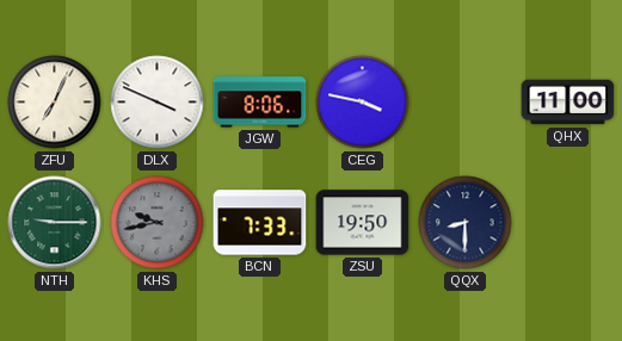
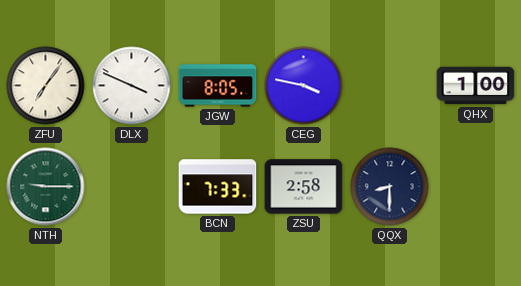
ZFU: 7:04 -> 7:06
JGW: 8:06 -> 8:05
QHX: 11:00 -> 1:00
KHS: 9:43 -> none
ZSU: 19:50 -> 2:58
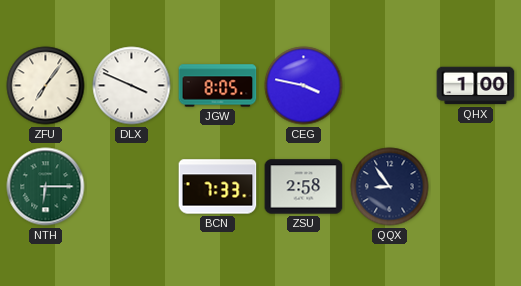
NTH: 9:15 -> 6:15
QQX: 8:30 -> 8:54
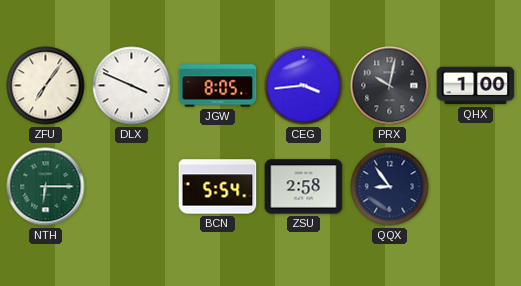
CEG: 3:47 -> 3:44
PRX: none -> 10:02
BCN: 7:33 -> 5:54
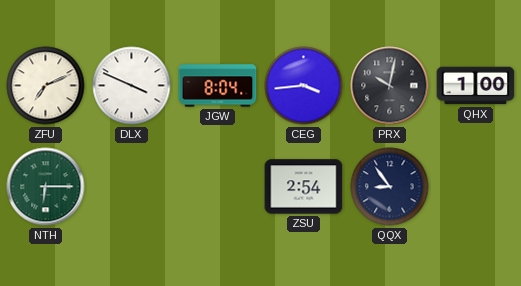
ZFU: 7:06 -> 7:11
JGW: 8:05 -> 8:04
BCN: 5:54 -> none
ZSU: 2:58 -> 2:54
